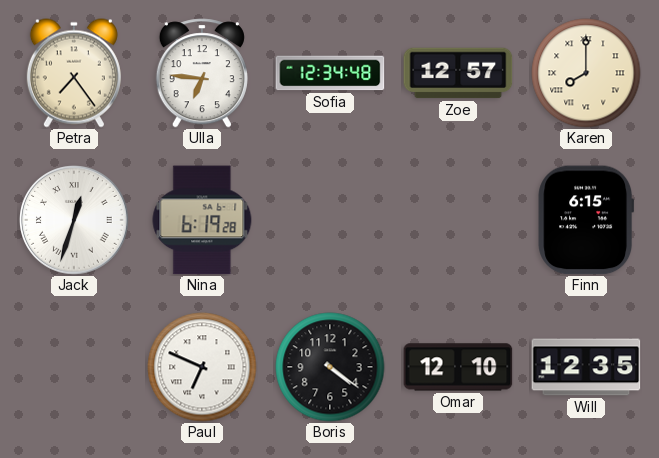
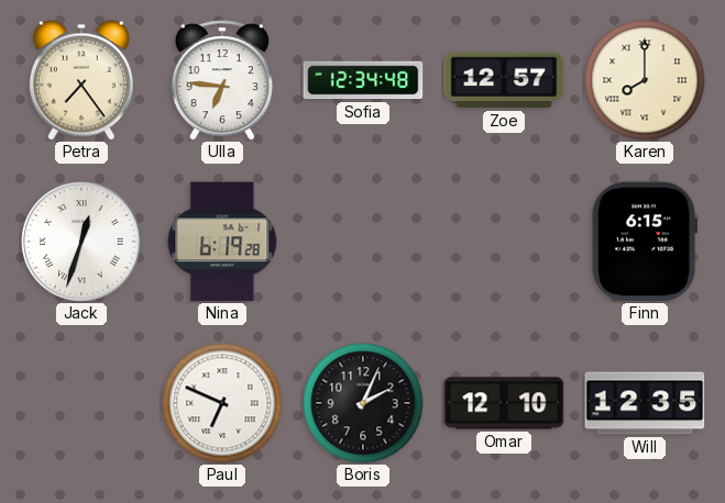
Boris: 4:21 -> 2:04
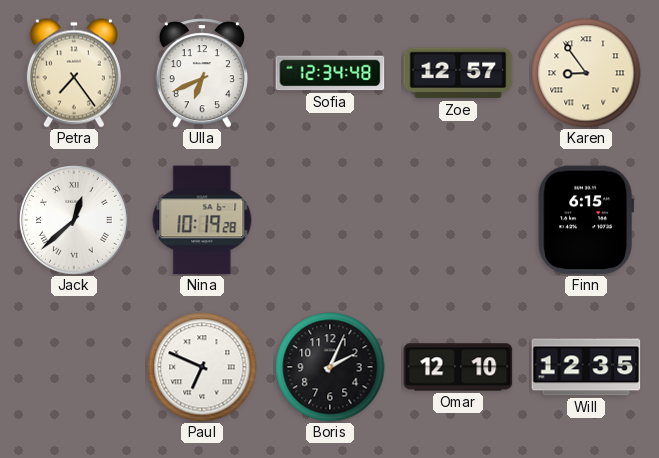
Ulla: 6:46 -> 6:41
Karen: 8:00 -> 8:54
Jack: 12:33 -> 12:38
Nina: 6:19 -> 10:19
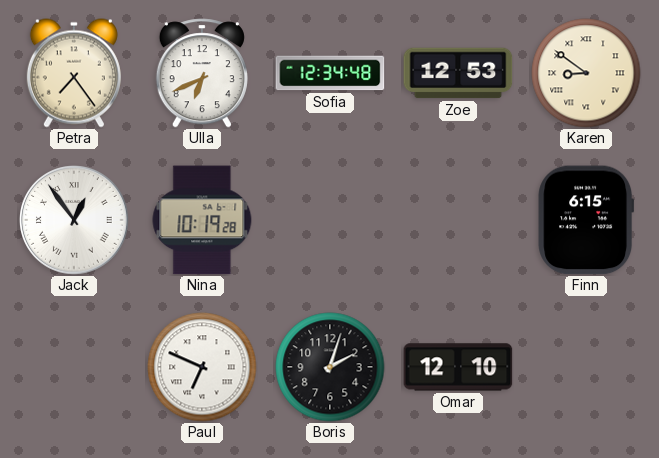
Zoe: 12:57 -> 12:53
Karen: 8:54 -> 8:51
Jack: 12:38 -> 12:54
Boris: 2:04 -> 2:03
Will: 12:35 -> none
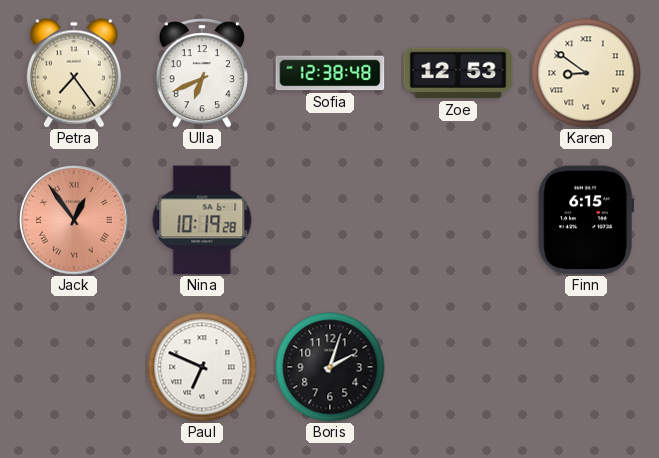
Sofia: 12:34 -> 12:38
Jack dial: white -> salmon
Omar: 12:10 -> none
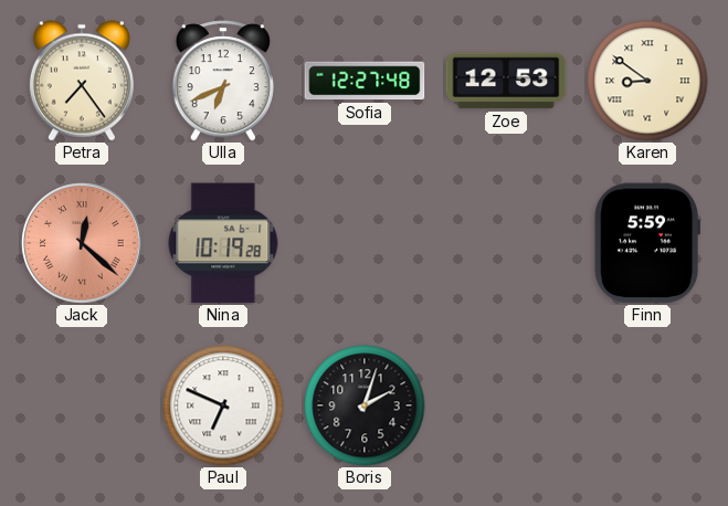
Sofia: 12:38 -> 12:27
Jack: 12:54 -> 12:22
Finn: 6:15 -> 5:59
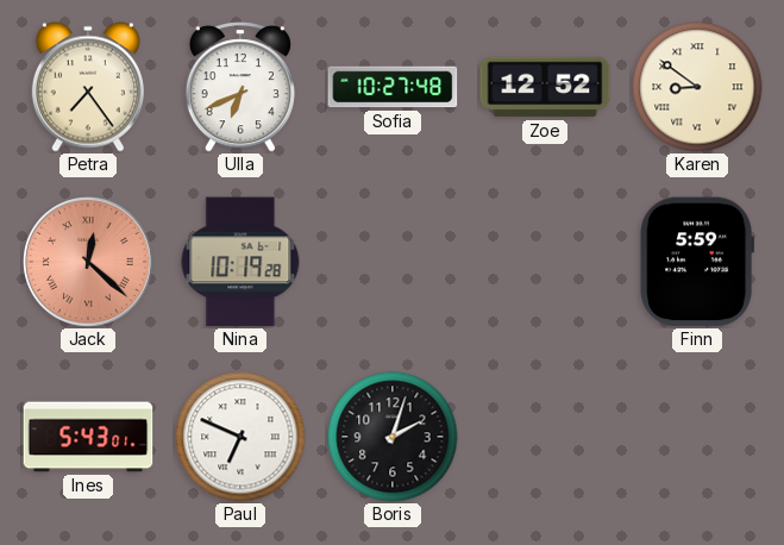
Sofia: 12:27 -> 10:27
Zoe: 12:53 -> 12:52
Ines: none -> 5:43
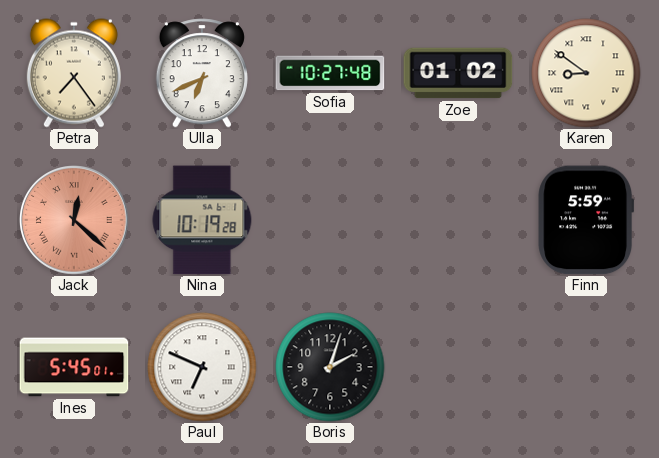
Zoe: 12:52 -> 01:02
Ines: 5:43 -> 5:45
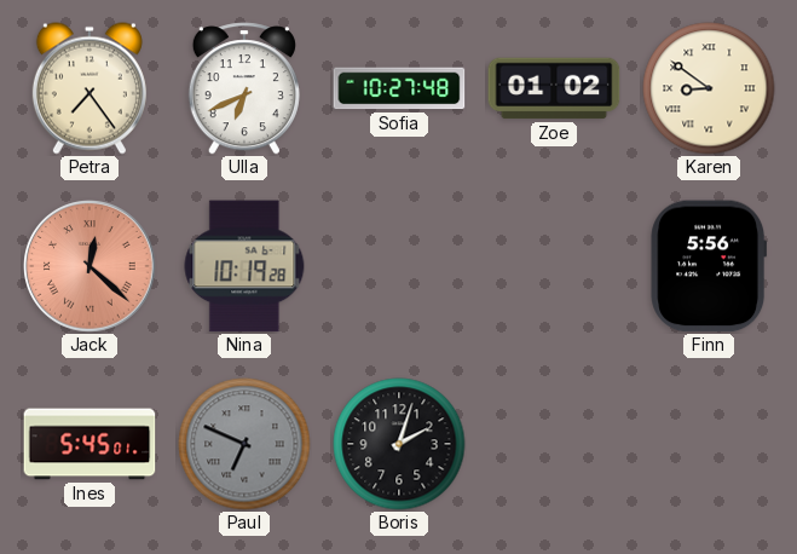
Finn: 5:59 -> 5:56
Paul dial: white -> grey
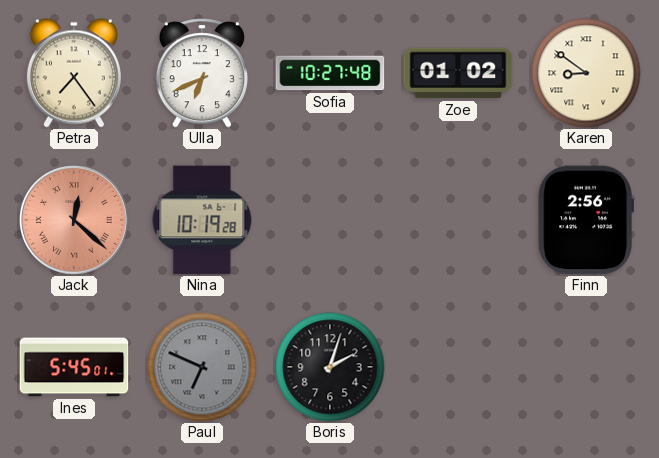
Finn: 5:56 -> 2:56
